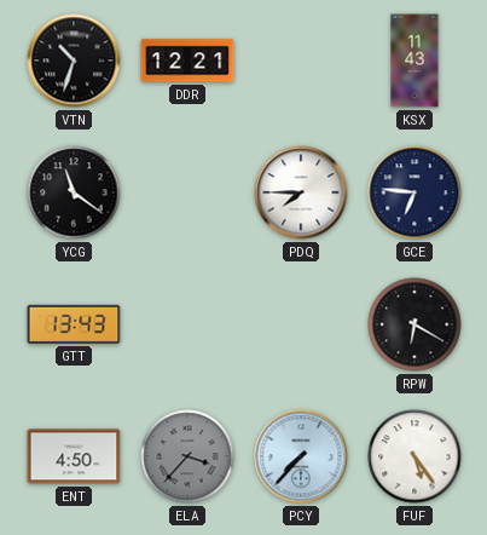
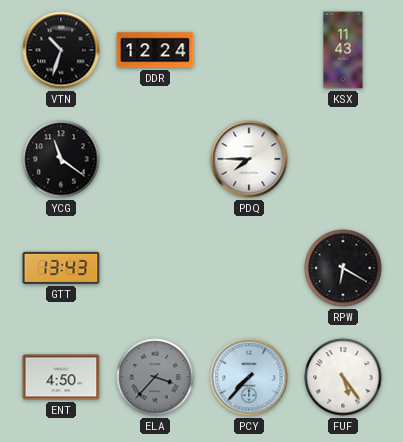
DDR: 12:21 -> 12:24
GCE: 6:46 -> none
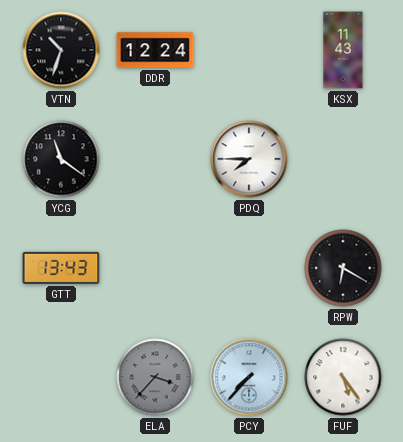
ENT: 4:50 -> none
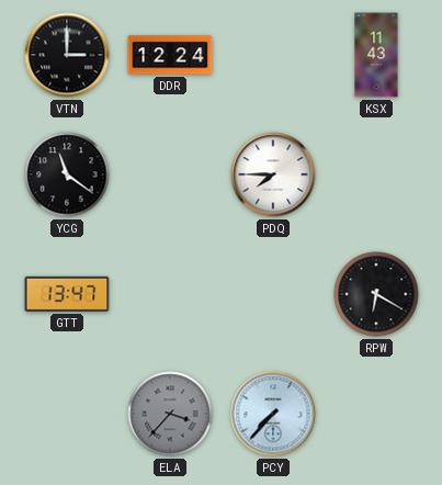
VTN: 10:33 -> 3:00
GTT: 13:43 -> 13:47
FUF: 5:24 -> none
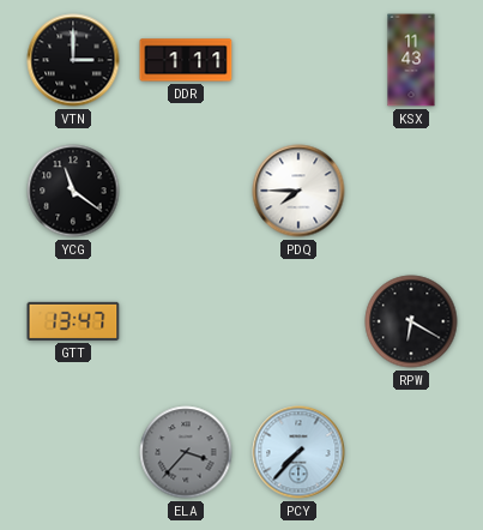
DDR: 12:24 -> 1:11
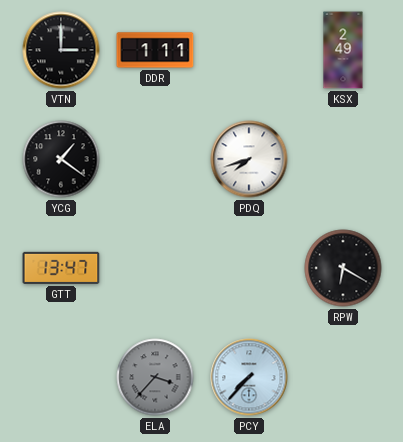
KSX: 11:43 -> 2:49
YCG: 11:21 -> 1:21
PDQ: 7:45 -> 7:42
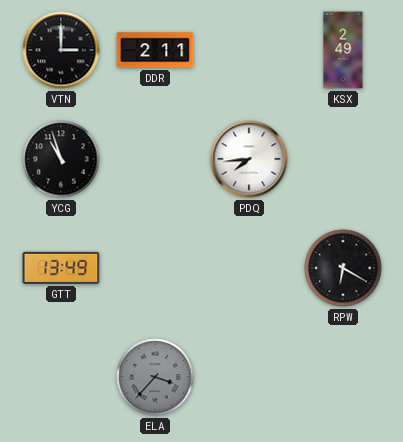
DDR: 1:11 -> 2:11
YCG: 1:21 -> 10:57
PDQ: 7:42 -> 7:44
GTT: 13:47 -> 13:49
PCY: 7:37 -> none
